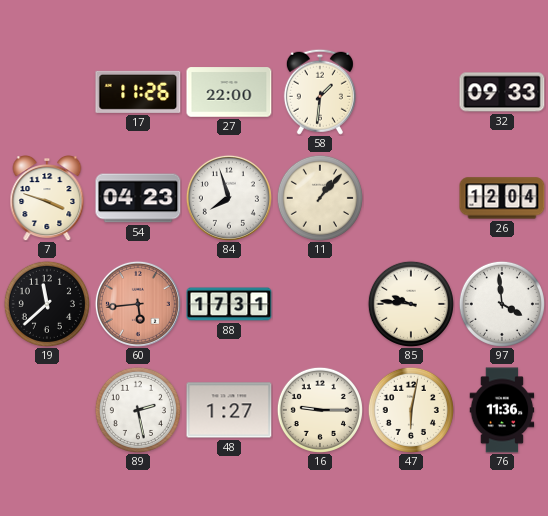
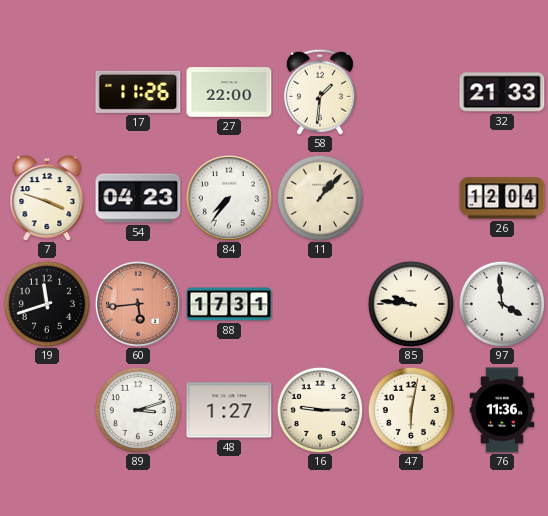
32: 09:33 -> 21:33
84: 7:57 -> 7:36
19: 11:38 -> 11:42
89: 2:28 -> 3:12
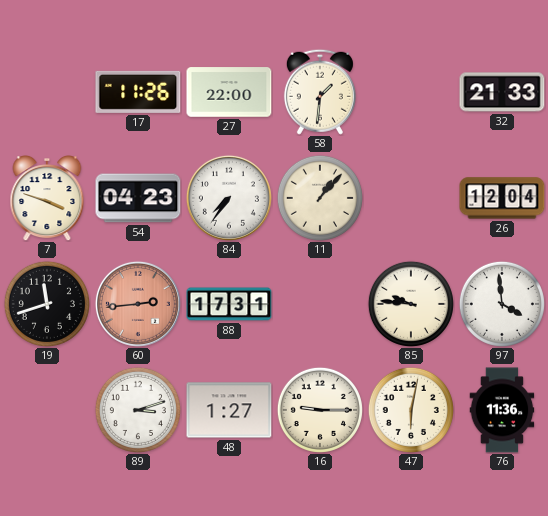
60: 5:44 -> 2:44
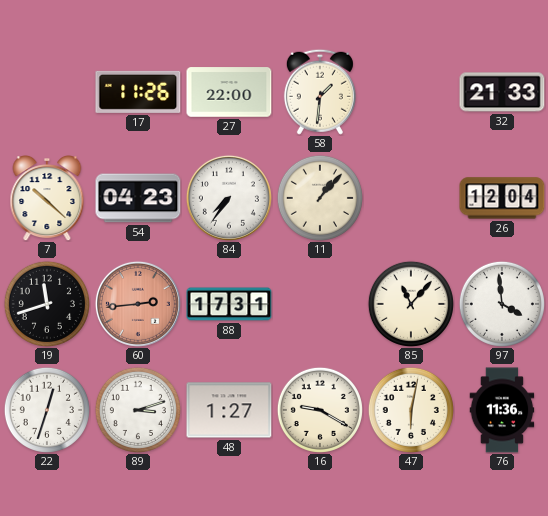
7: 3:48 -> 10:22
85: 9:46 -> 11:07
22: none -> 12:33
16: 9:15 -> 9:20
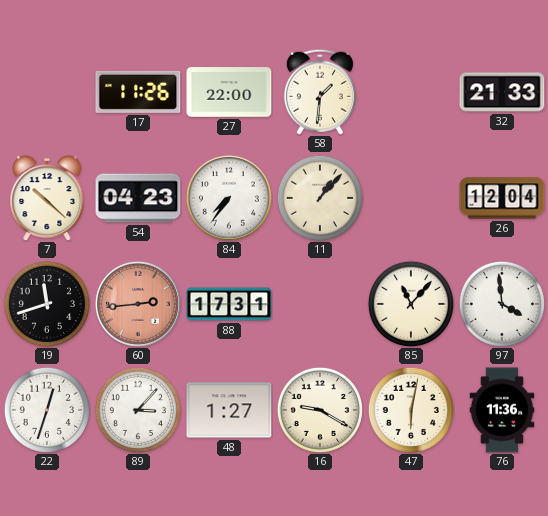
89: 3:12 -> 3:07
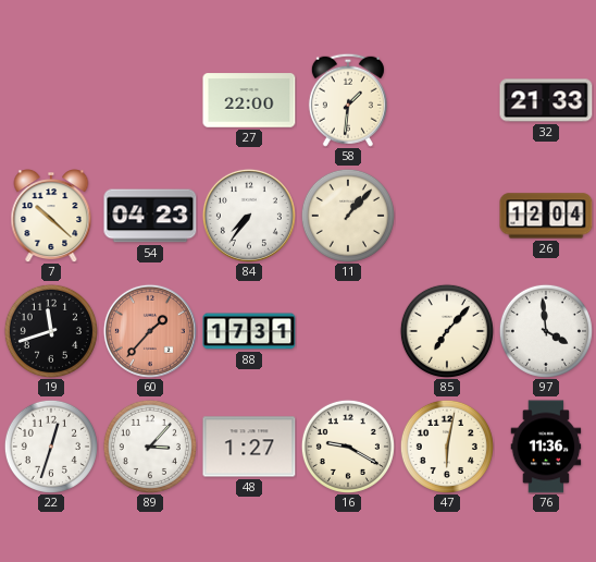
17: 11:26 -> none
60: 2:44 -> 1:37
85: 11:07 -> 7:07
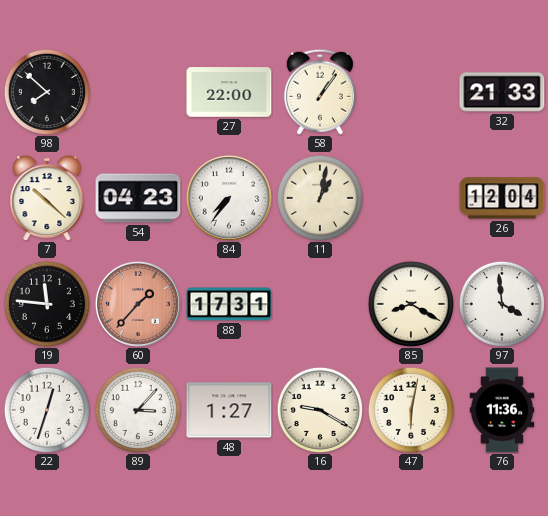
98: none -> 7:52
58: 1:31 -> 1:06
11: 1:07 -> 1:02
19: 11:42 -> 11:46
85: 7:07 -> 8:20
